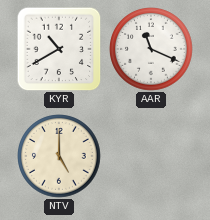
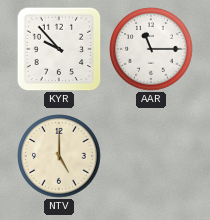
KYR: 10:40 -> 9:53
AAR: 11:19 -> 11:15
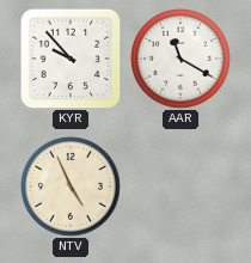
AAR: 11:15 -> 11:20
NTV: 5:00 -> 4:56
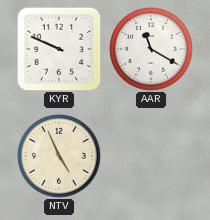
KYR: 9:53 -> 9:49
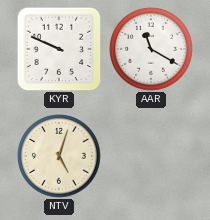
NTV: 4:56 -> 5:03
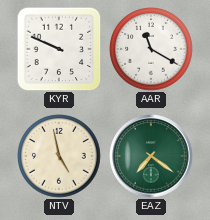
NTV: 5:03 -> 4:58
EAZ: none -> 7:21
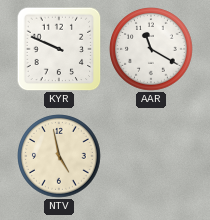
EAZ: 7:21 -> none
